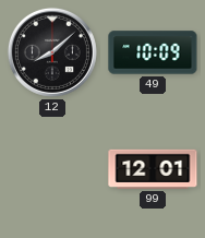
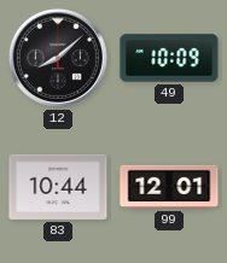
83: none -> 10:44
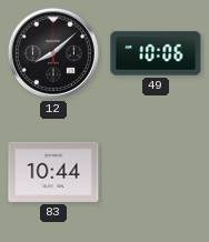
49: 10:09 -> 10:06
99: 12:01 -> none
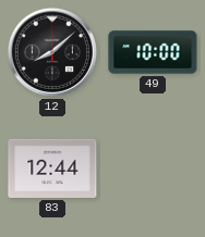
49: 10:06 -> 10:00
83: 10:44 -> 12:44
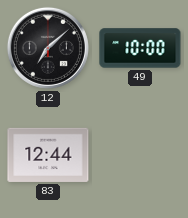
12: 8:08 -> 7:08
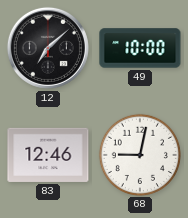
83: 12:44 -> 12:46
68: none -> 9:02
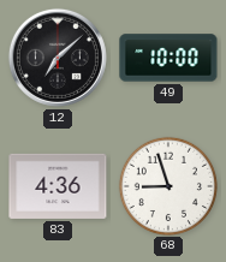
83: 12:46 -> 4:36
68: 9:02 -> 8:57
